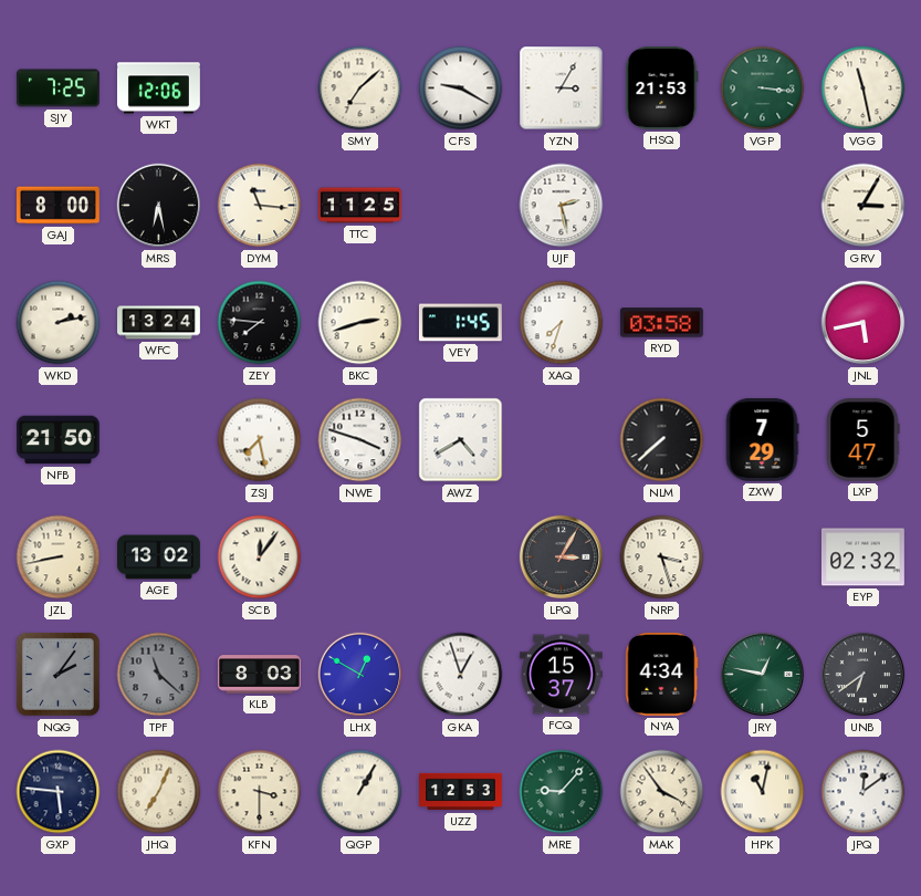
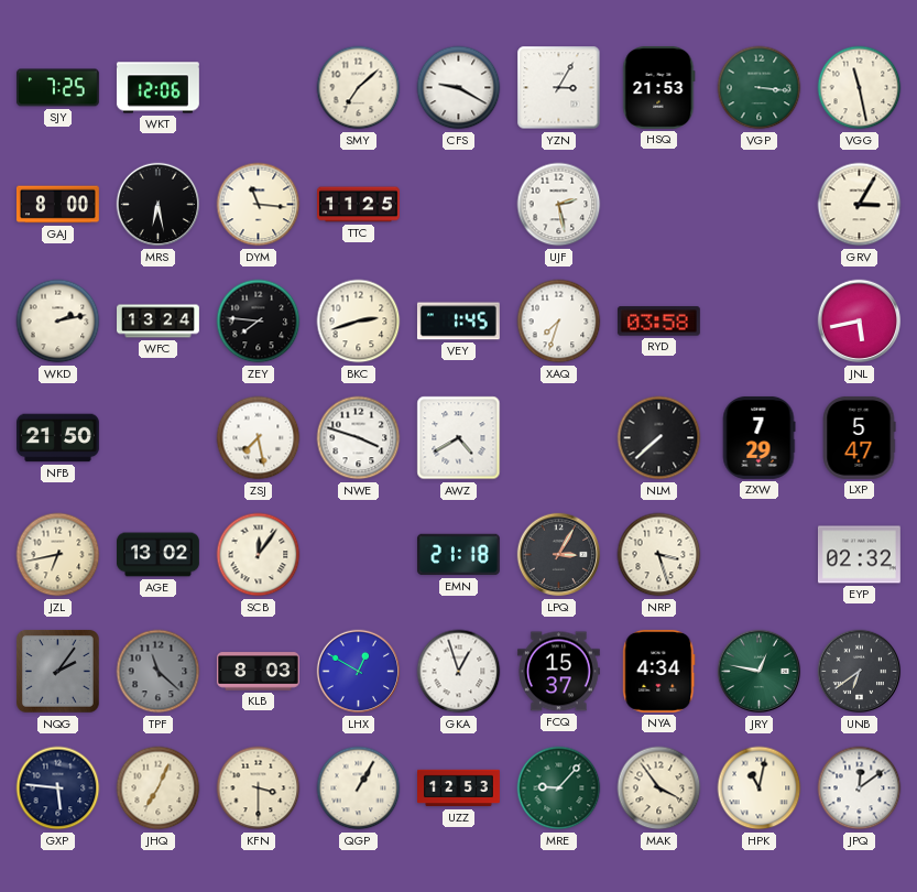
JZL: 8:43 -> 6:43
EMN: none -> 21:18
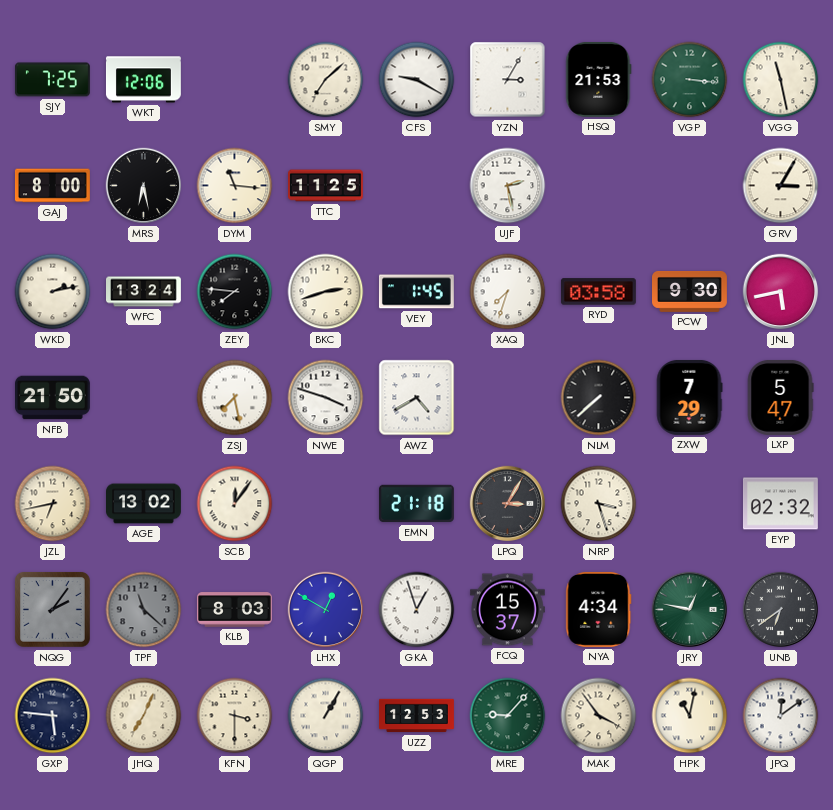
PCW: none -> 9:30
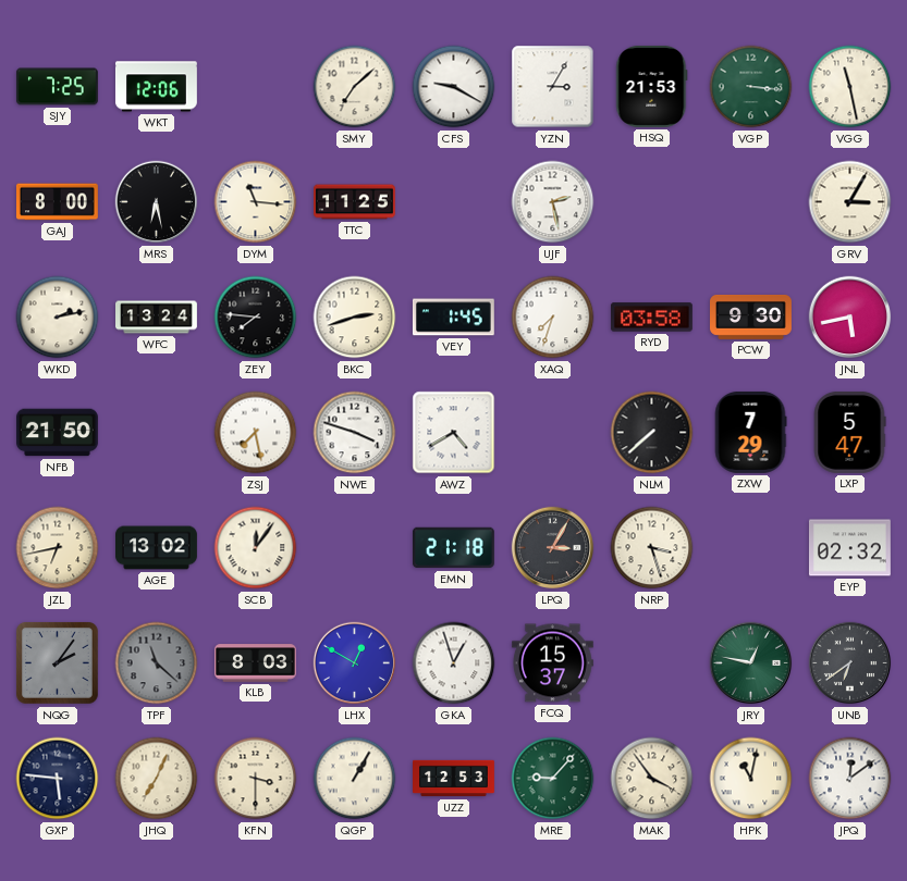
NYA: 4:34 -> none
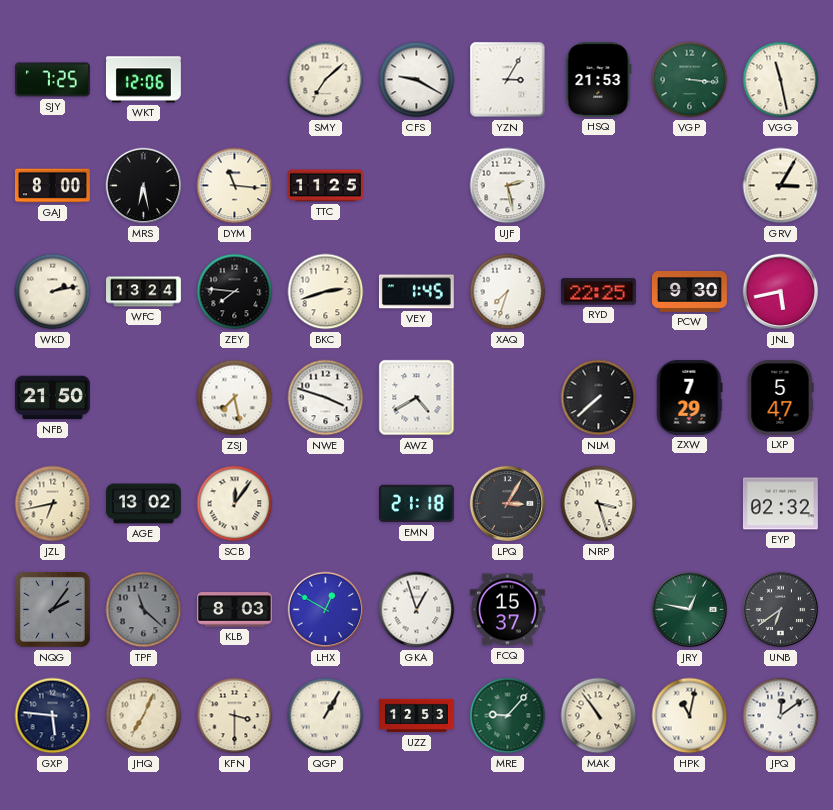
RYD: 03:58 -> 22:25
MAK: 3:54 -> 10:54
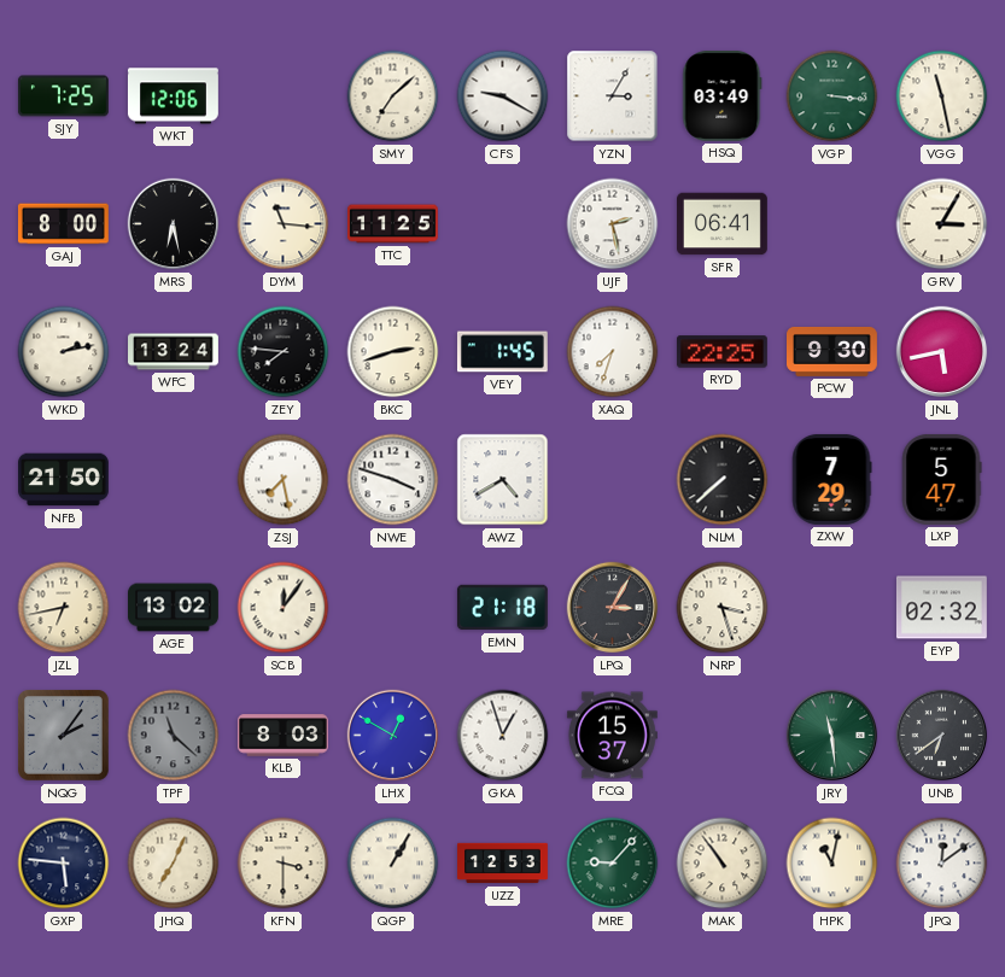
HSQ: 21:53 -> 03:49
SFR: none -> 06:41
JRY: 12:47 -> 11:29
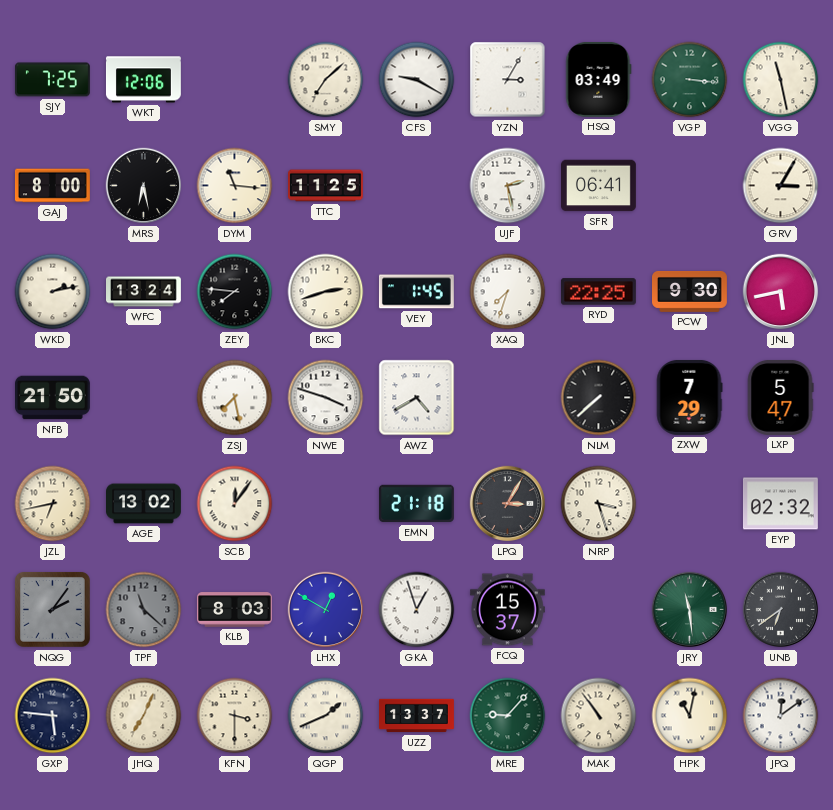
QGP: 1:05 -> 1:41
UZZ: 12:53 -> 13:37
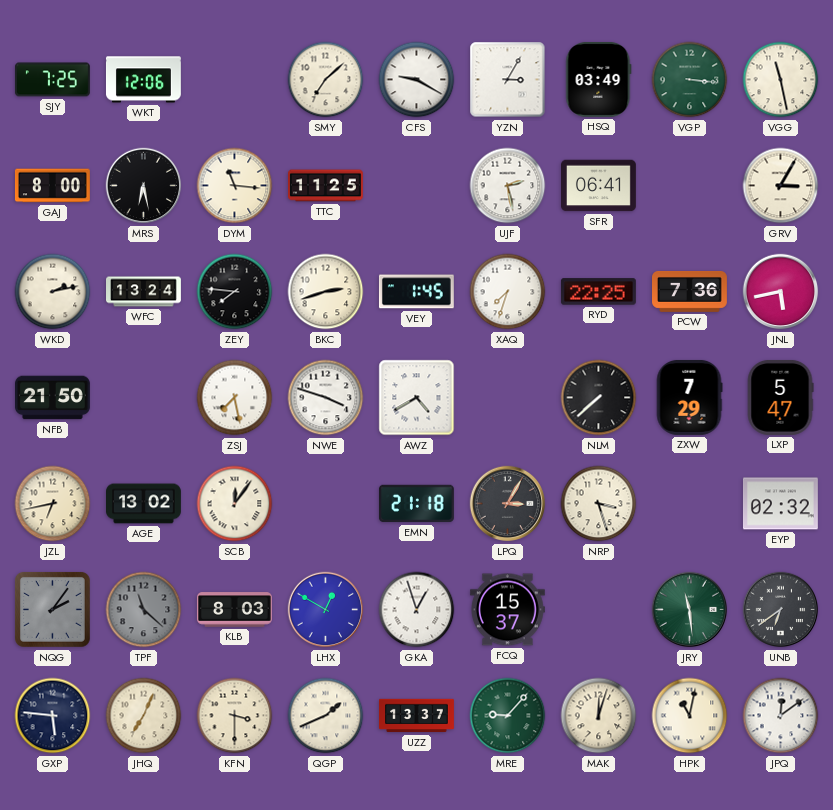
PCW: 9:30 -> 7:36
MAK: 10:54 -> 12:03
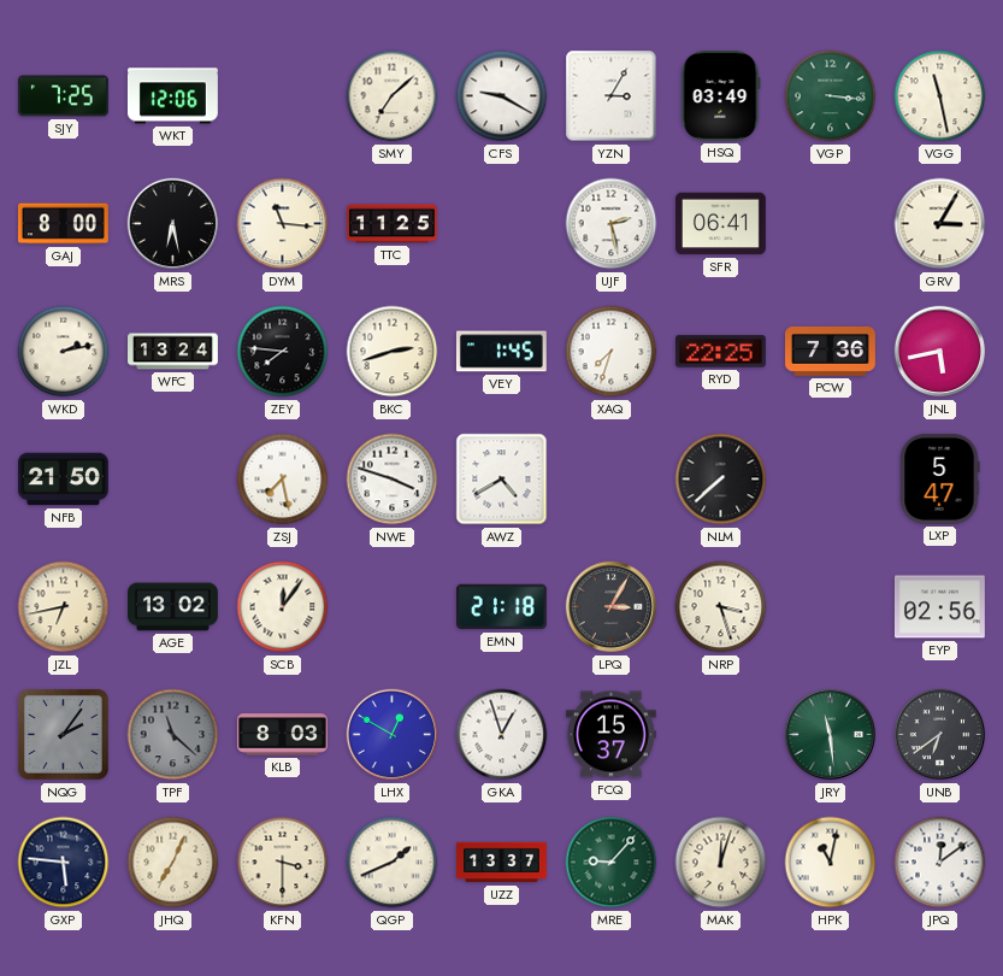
ZXW: 7:29 -> none
EYP: 02:32 -> 02:56
